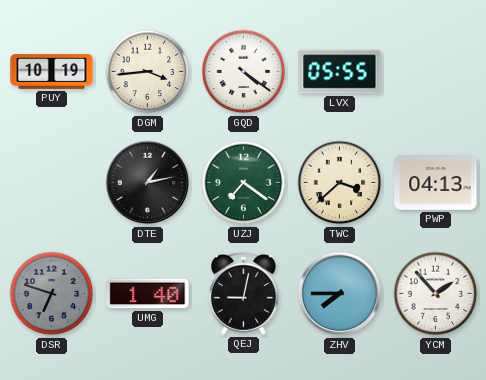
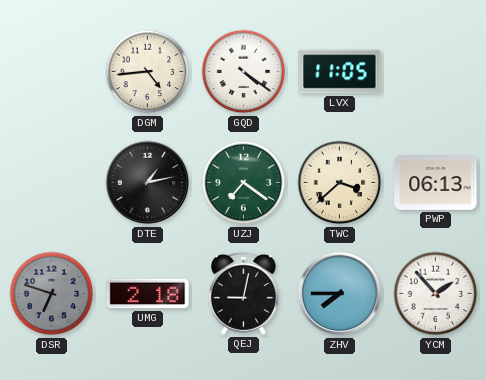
PUY: 10:19 -> none
DGM: 3:44 -> 4:44
LVX: 05:55 -> 11:05
PWP: 04:13 -> 06:13
UMG: 1:40 -> 2:18
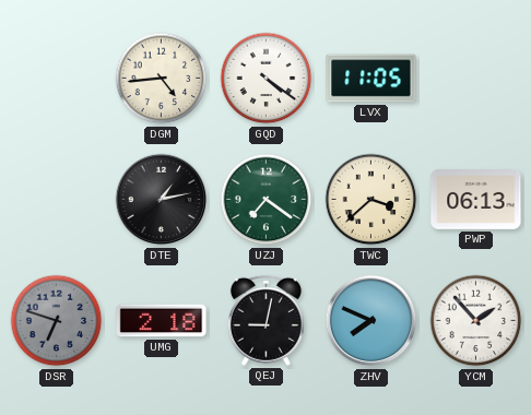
ZHV: 7:45 -> 7:49
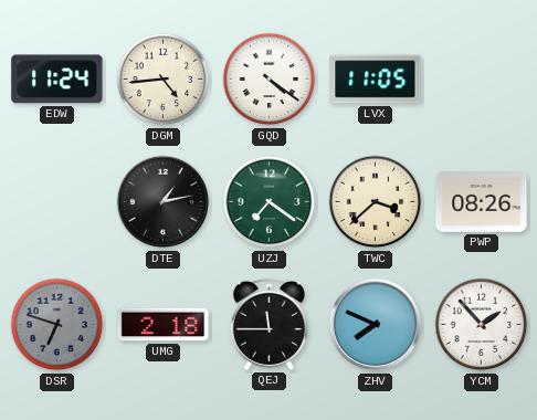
EDW: none -> 11:24
PWP: 06:13 -> 08:26
QEJ: 9:02 -> 11:45
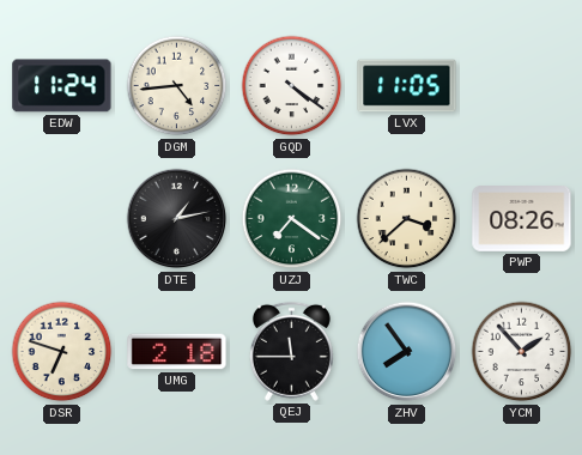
DSR dial: grey -> cream
ZHV: 7:49 -> 7:54
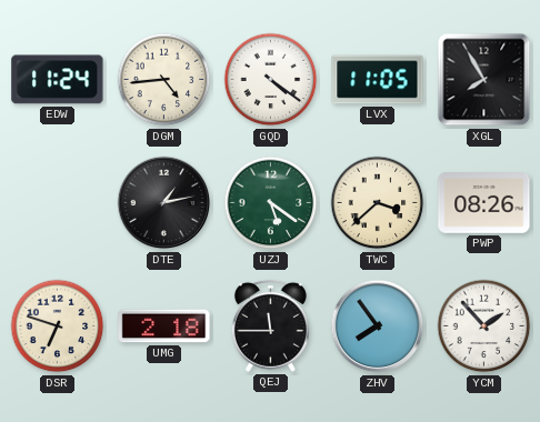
XGL: none -> 7:55
UZJ: 7:21 -> 5:21
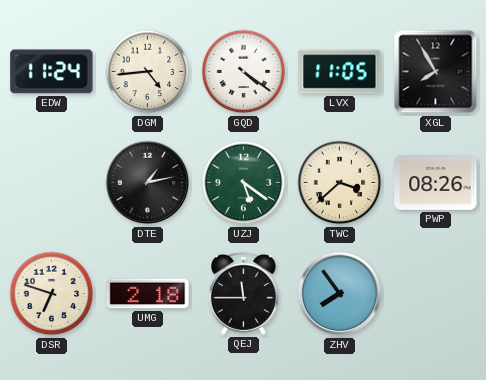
YCM: 1:53 -> none
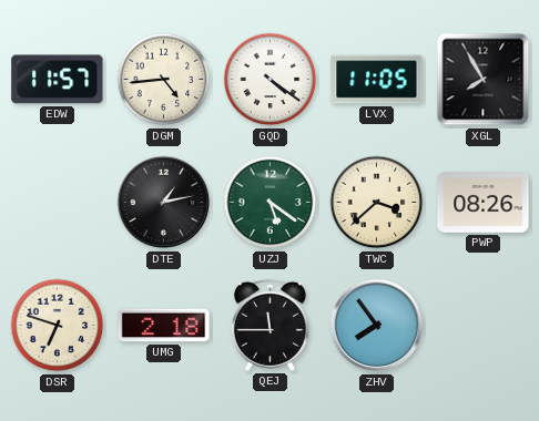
EDW: 11:24 -> 11:57
